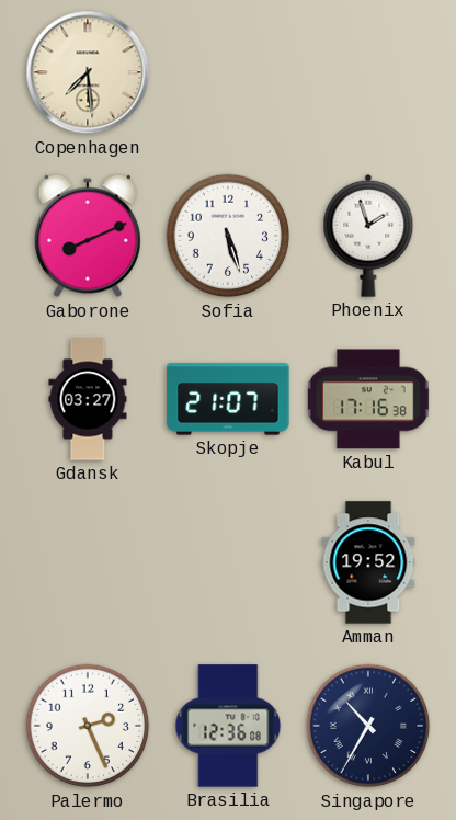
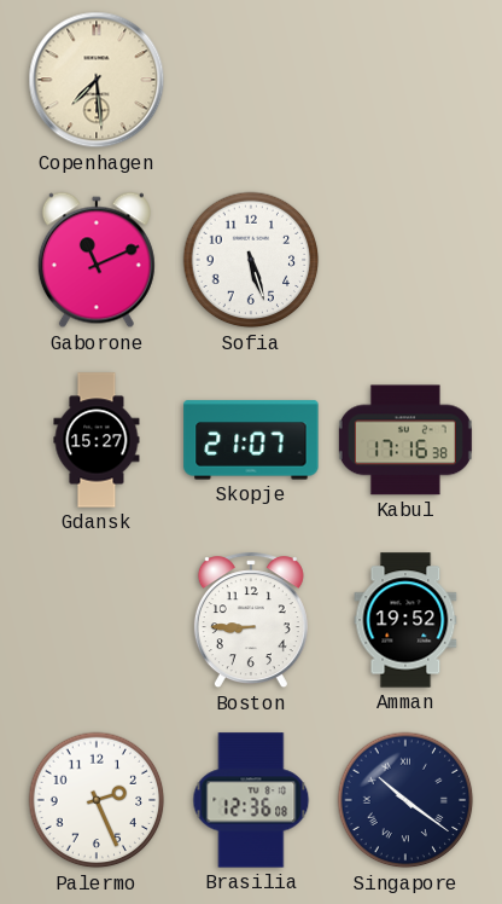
Gaborone: 8:11 -> 11:11
Phoenix: 1:57 -> none
Gdansk: 03:27 -> 15:27
Boston: none -> 8:45
Singapore: 10:35 -> 10:21
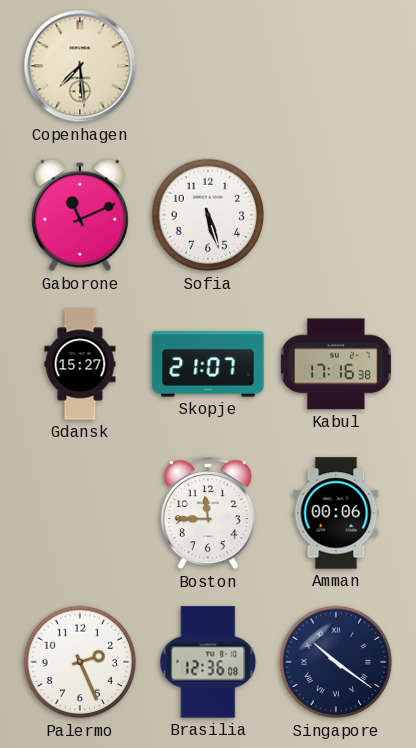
Boston: 8:45 -> 11:45
Amman: 19:52 -> 00:06
